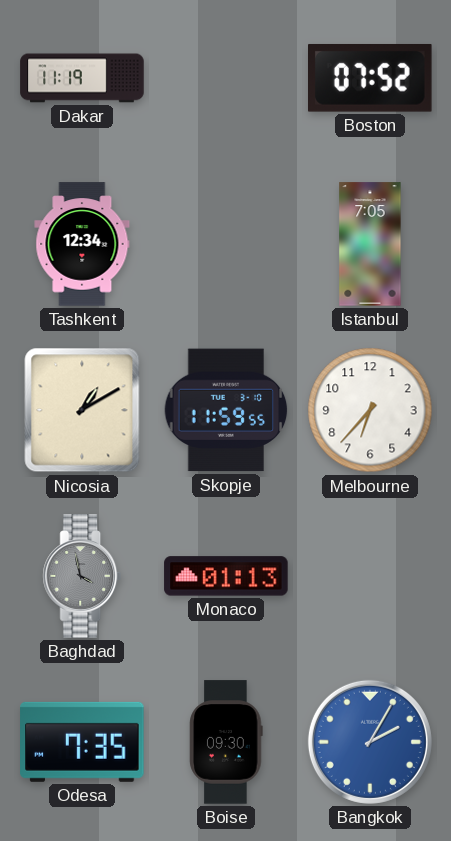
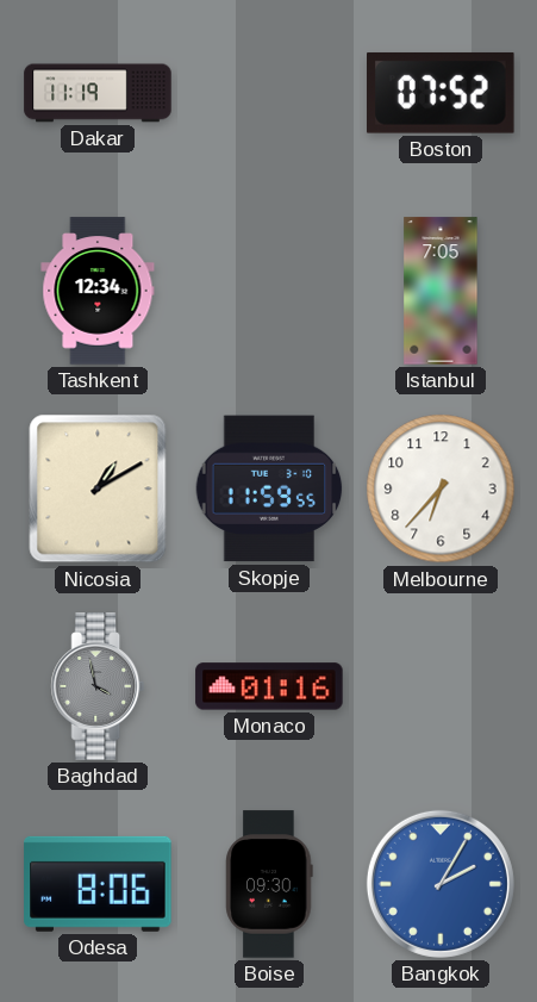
Monaco: 01:13 -> 01:16
Odesa: 7:35 -> 8:06
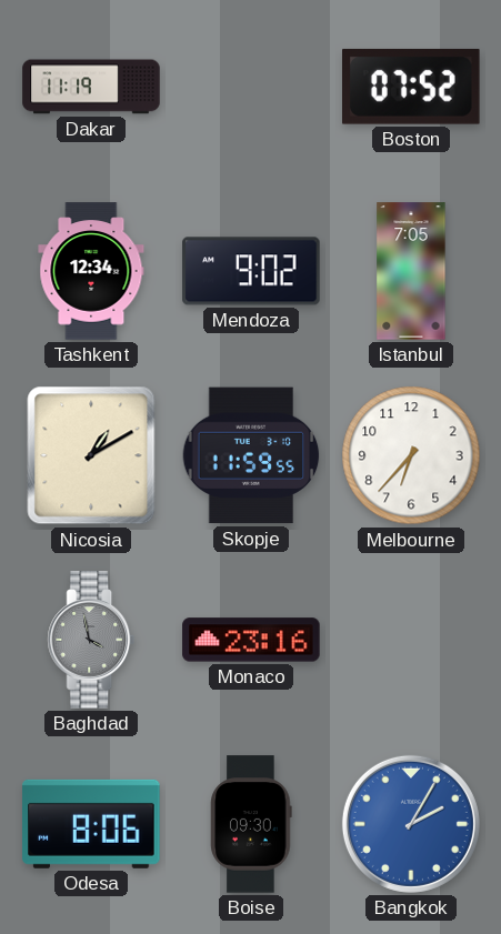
Mendoza: none -> 9:02
Monaco: 01:16 -> 23:16
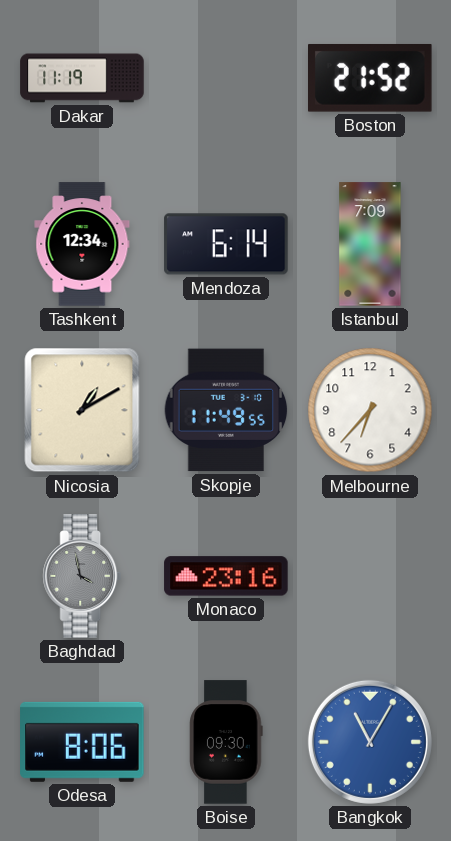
Boston: 07:52 -> 21:52
Mendoza: 9:02 -> 6:14
Istanbul: 7:05 -> 7:09
Skopje: 11:59 -> 11:49
Bangkok: 2:05 -> 11:05
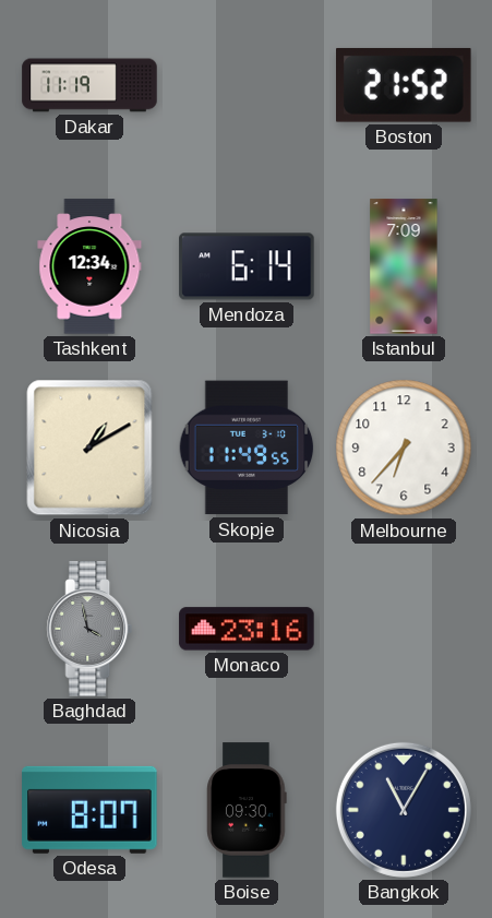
Odesa: 8:06 -> 8:07
Bangkok dial: blue -> navy
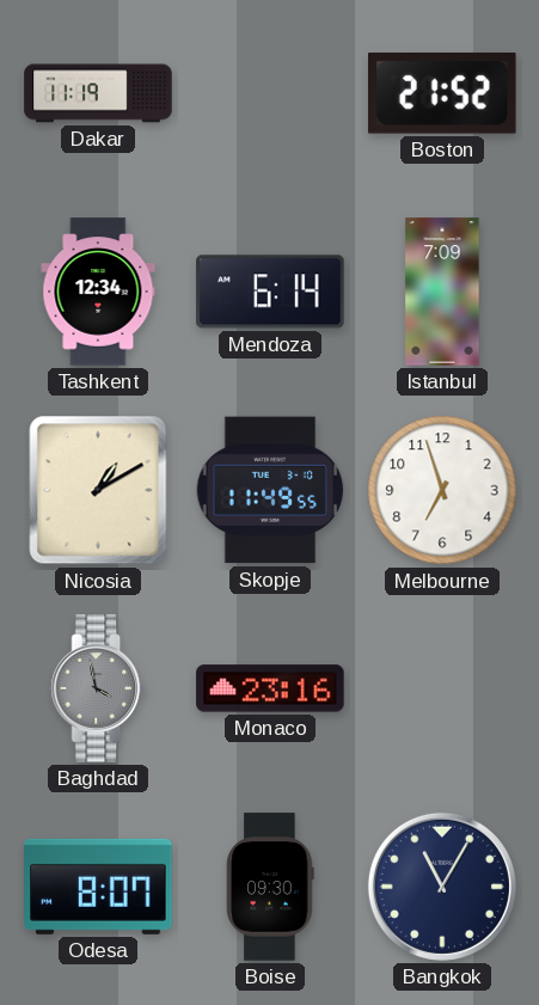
Melbourne: 6:37 -> 6:57
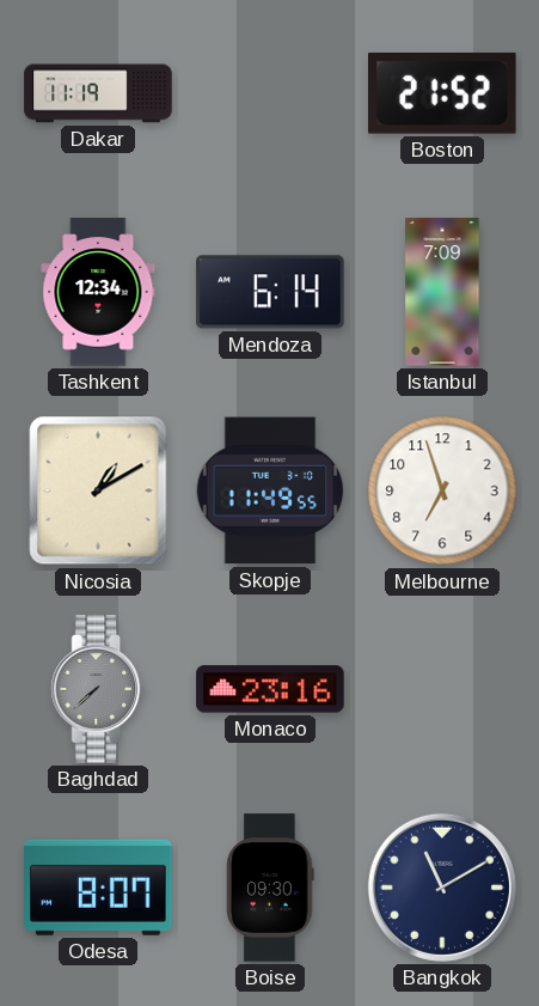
Baghdad: 3:58 -> 7:38
Bangkok: 11:05 -> 11:10
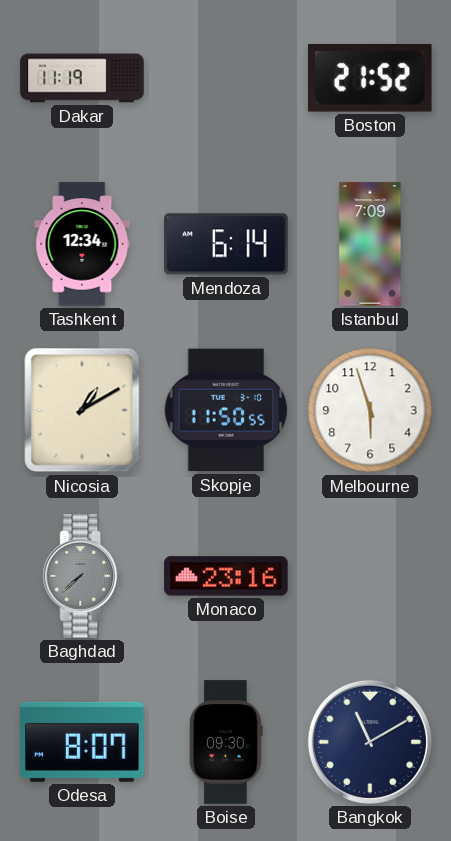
Skopje: 11:49 -> 11:50
Melbourne: 6:57 -> 5:57
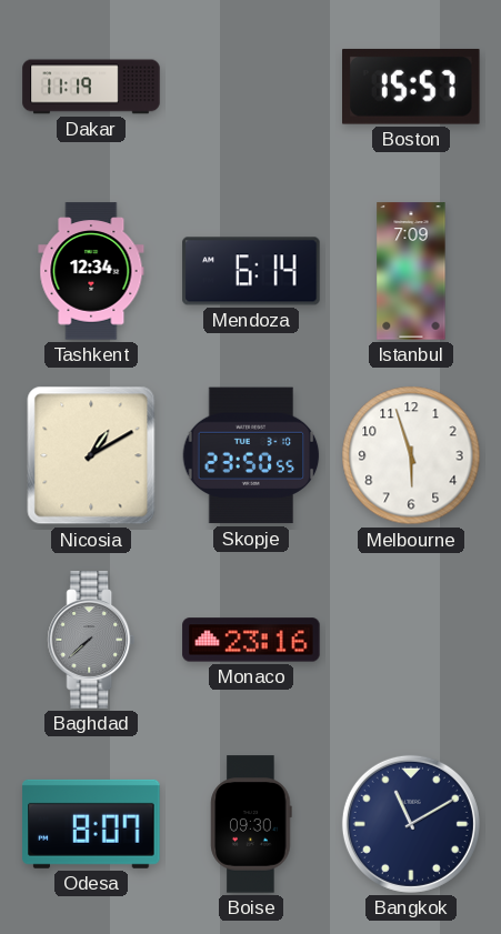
Boston: 21:52 -> 15:57
Skopje: 11:50 -> 23:50
